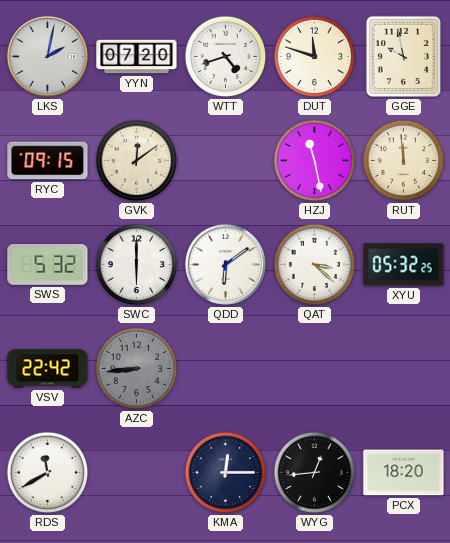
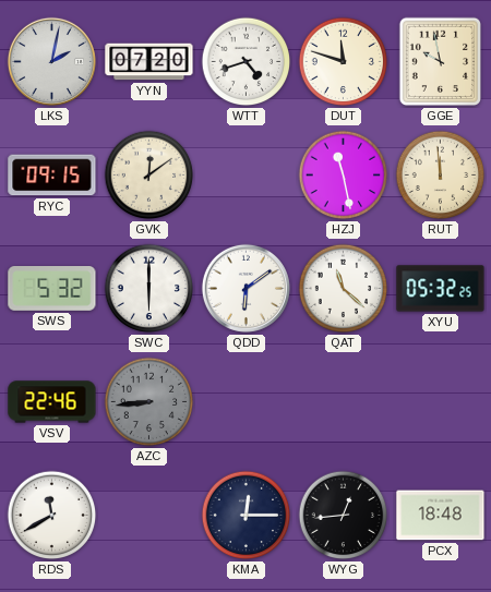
QAT: 3:22 -> 11:22
VSV: 22:42 -> 22:46
PCX: 18:20 -> 18:48
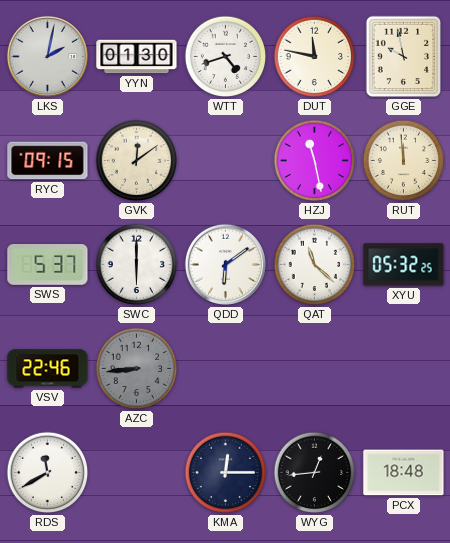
YYN: 07:20 -> 01:30
DUT: 11:48 -> 11:47
SWS: 5:32 -> 5:37
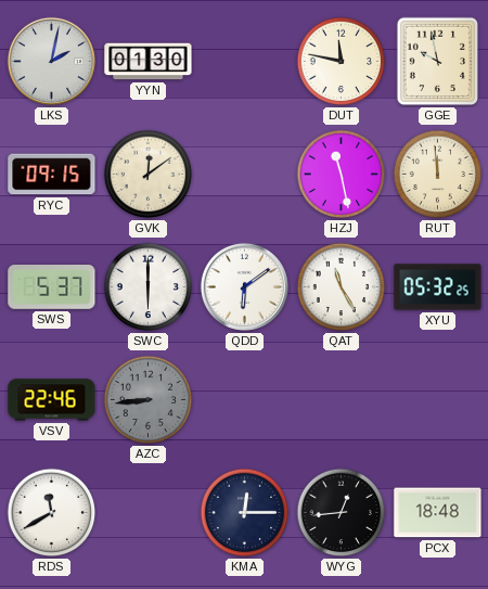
WTT: 4:42 -> none
QAT: 11:22 -> 11:25
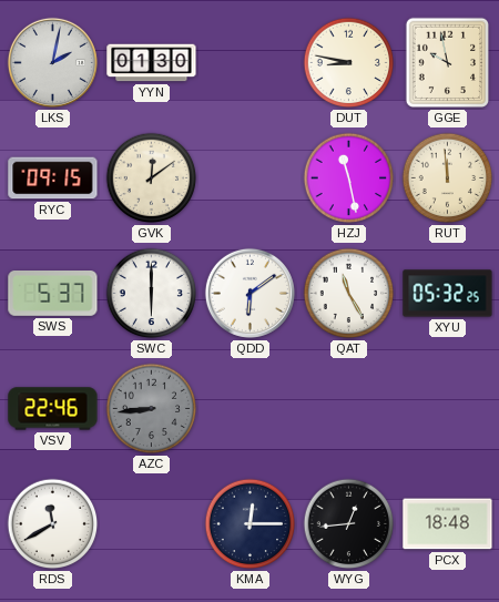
DUT: 11:47 -> 8:47
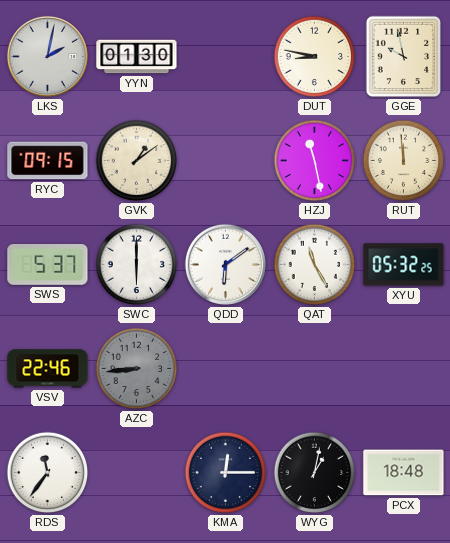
GVK: 12:09 -> 1:09
RDS: 11:40 -> 11:36
WYG: 12:44 -> 1:02
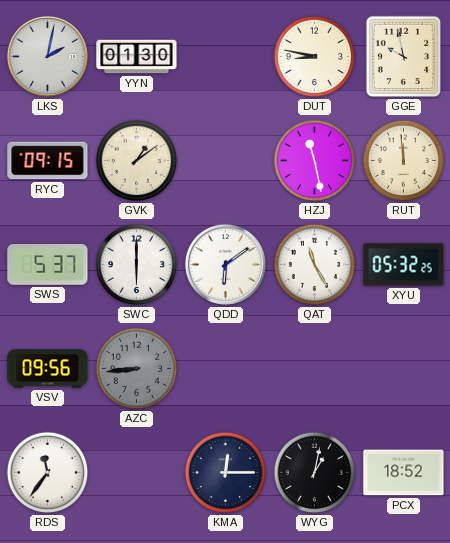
VSV: 22:46 -> 09:56
PCX: 18:48 -> 18:52
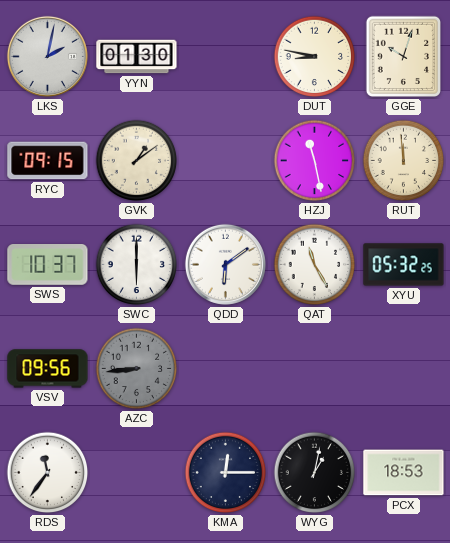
GGE: 9:58 -> 10:03
SWS: 5:37 -> 10:37
PCX: 18:52 -> 18:53
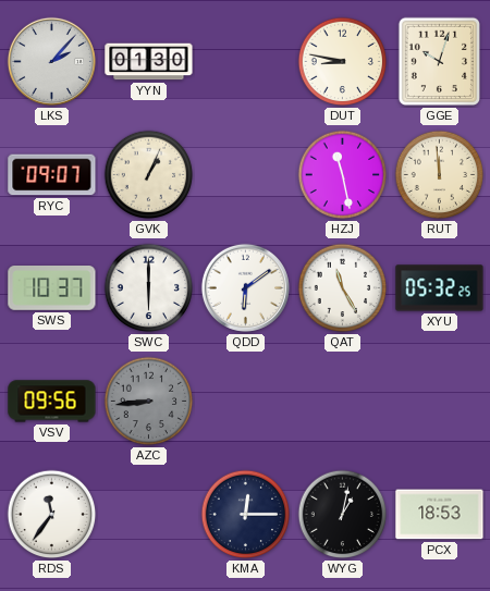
LKS: 2:02 -> 2:07
RYC: 09:15 -> 09:07
GVK: 1:09 -> 1:04
